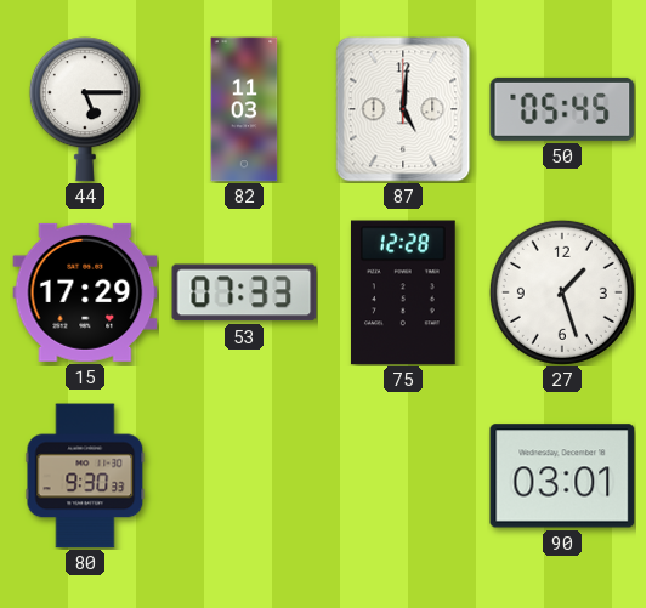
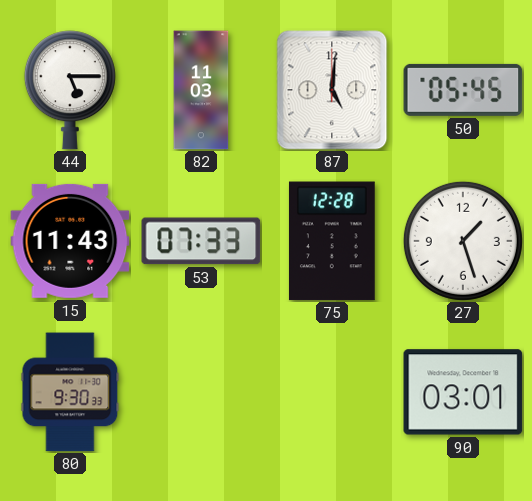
15: 17:29 -> 11:43
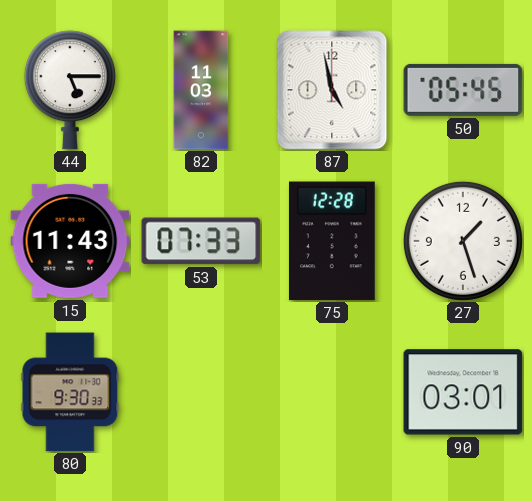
87: 5:01 -> 4:58
